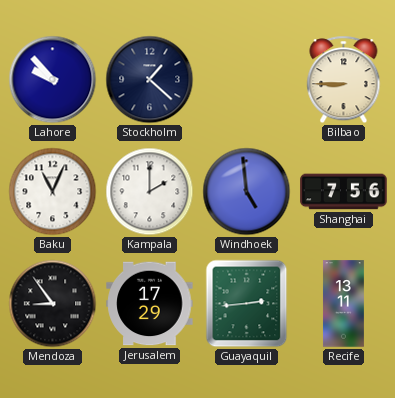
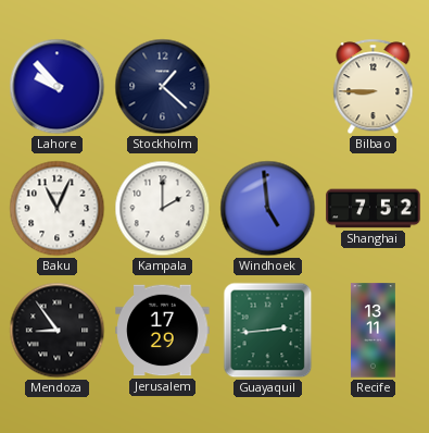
Shanghai: 7:56 -> 7:52
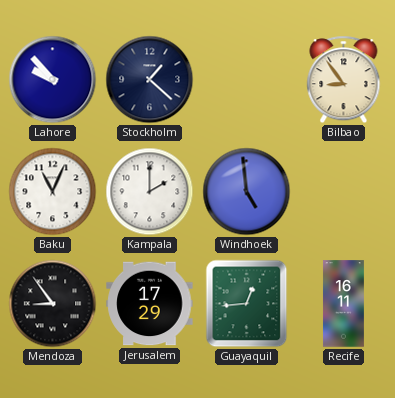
Bilbao: 8:45 -> 8:54
Shanghai: 7:52 -> none
Guayaquil: 2:44 -> 12:44
Recife: 13:11 -> 16:11
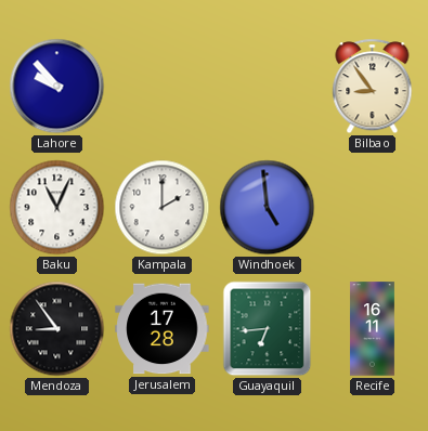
Stockholm: 1:22 -> none
Jerusalem: 17:29 -> 17:28
Guayaquil: 12:44 -> 6:44
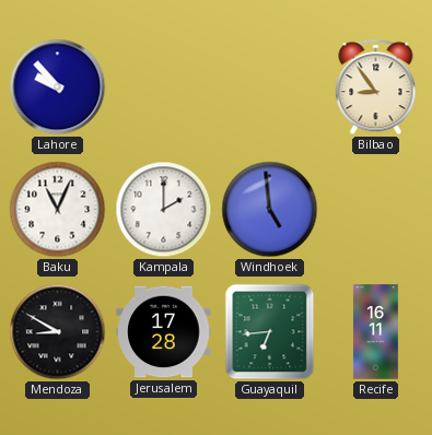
Mendoza: 8:54 -> 8:50
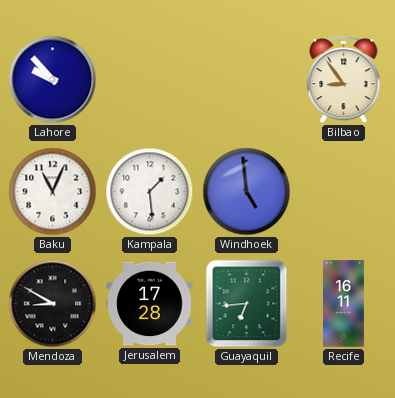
Kampala: 2:00 -> 1:29
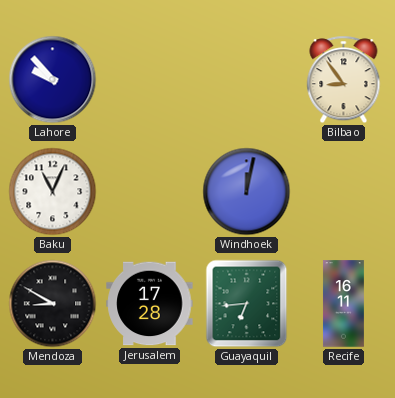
Kampala: 1:29 -> none
Windhoek: 4:59 -> 12:02
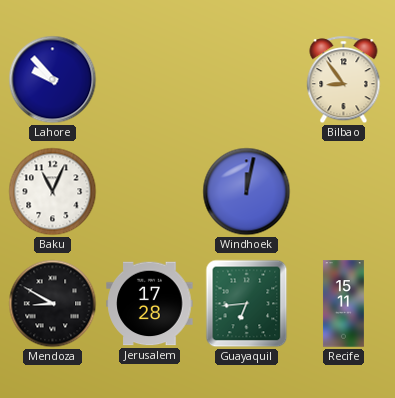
Recife: 16:11 -> 15:11
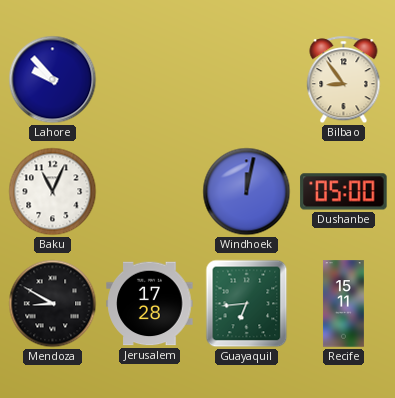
Dushanbe: none -> 05:00
